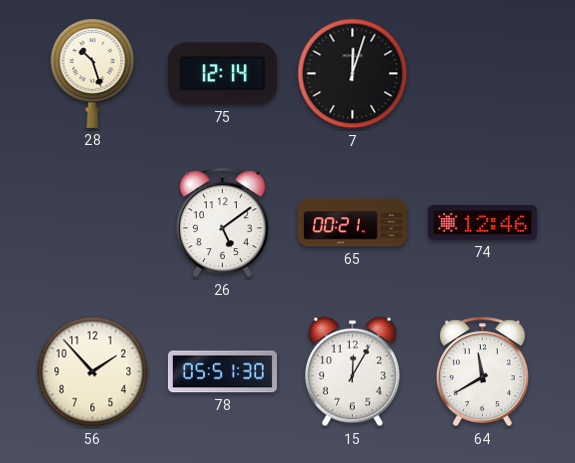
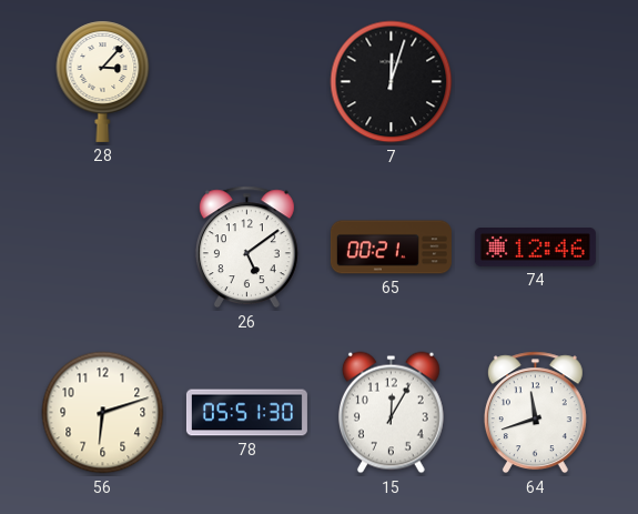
28: 10:27 -> 3:07
75: 12:14 -> none
56: 1:53 -> 6:12
64: 11:40 -> 11:42
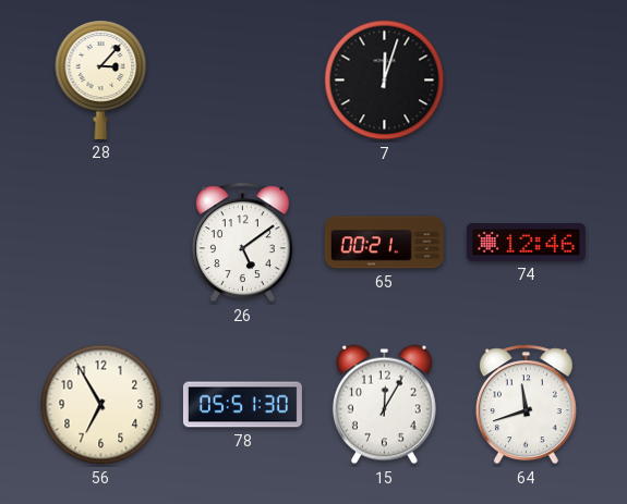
56: 6:12 -> 6:55
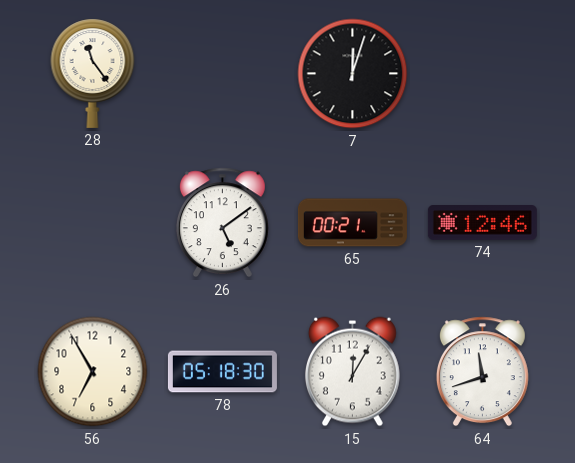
28: 3:07 -> 11:24
78: 05:51 -> 05:18
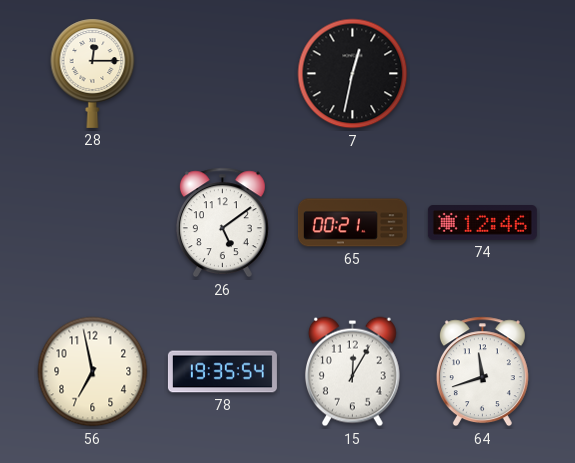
28: 11:24 -> 12:15
7: 12:03 -> 12:32
56: 6:55 -> 6:58
78: 05:18 -> 19:35
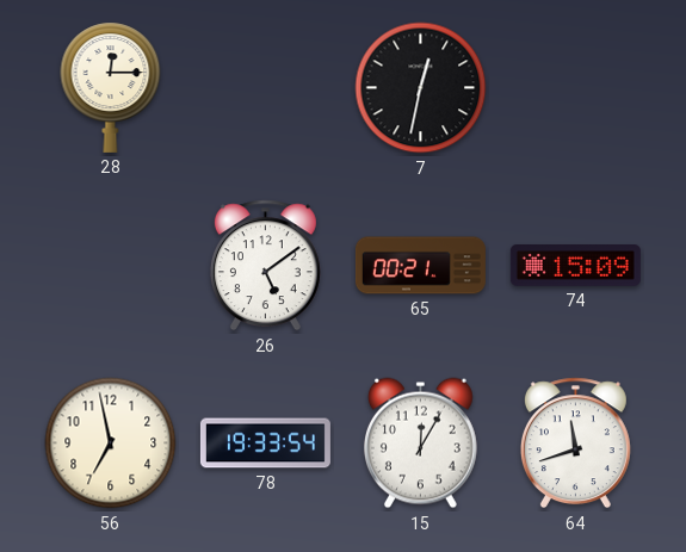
74: 12:46 -> 15:09
78: 19:35 -> 19:33
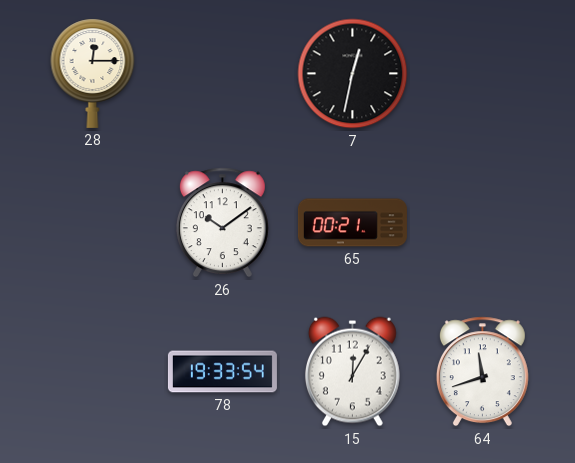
26: 5:09 -> 10:09
74: 15:09 -> none
56: 6:58 -> none
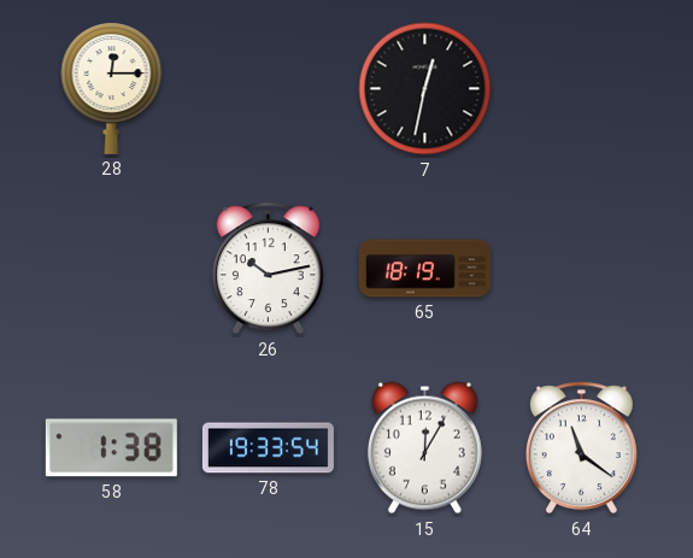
26: 10:09 -> 10:13
65: 00:21 -> 18:19
58: none -> 1:38
64: 11:42 -> 11:21
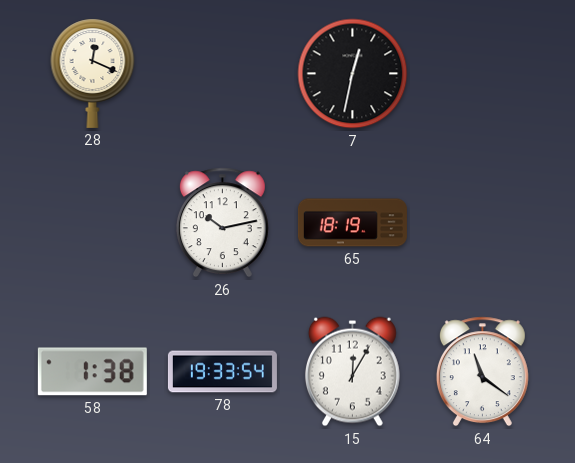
28: 12:15 -> 12:19
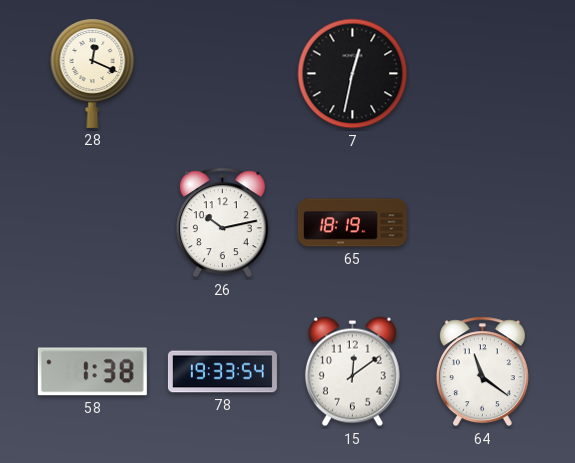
15: 12:05 -> 12:09
